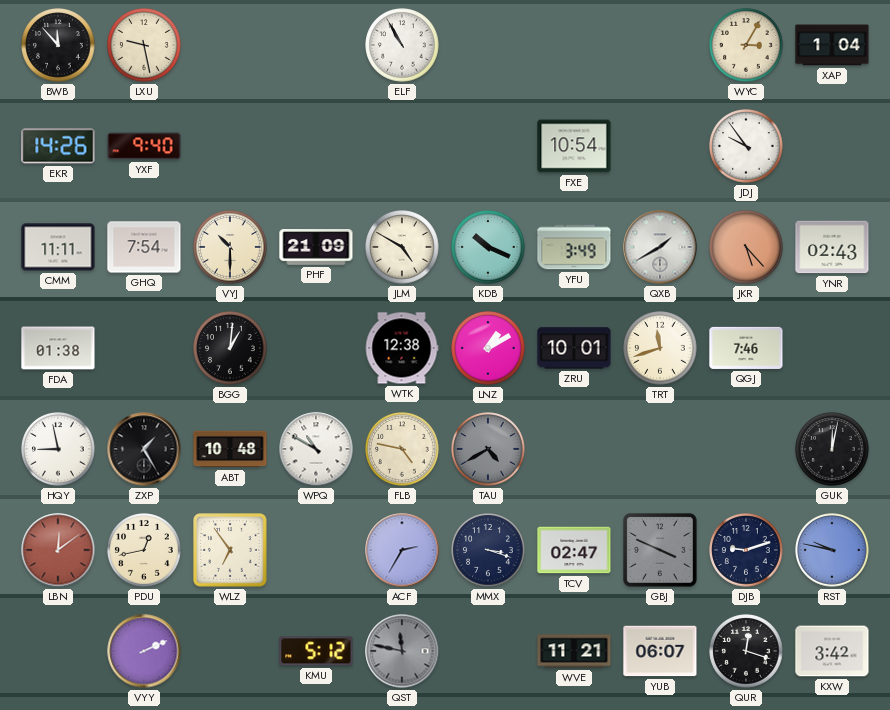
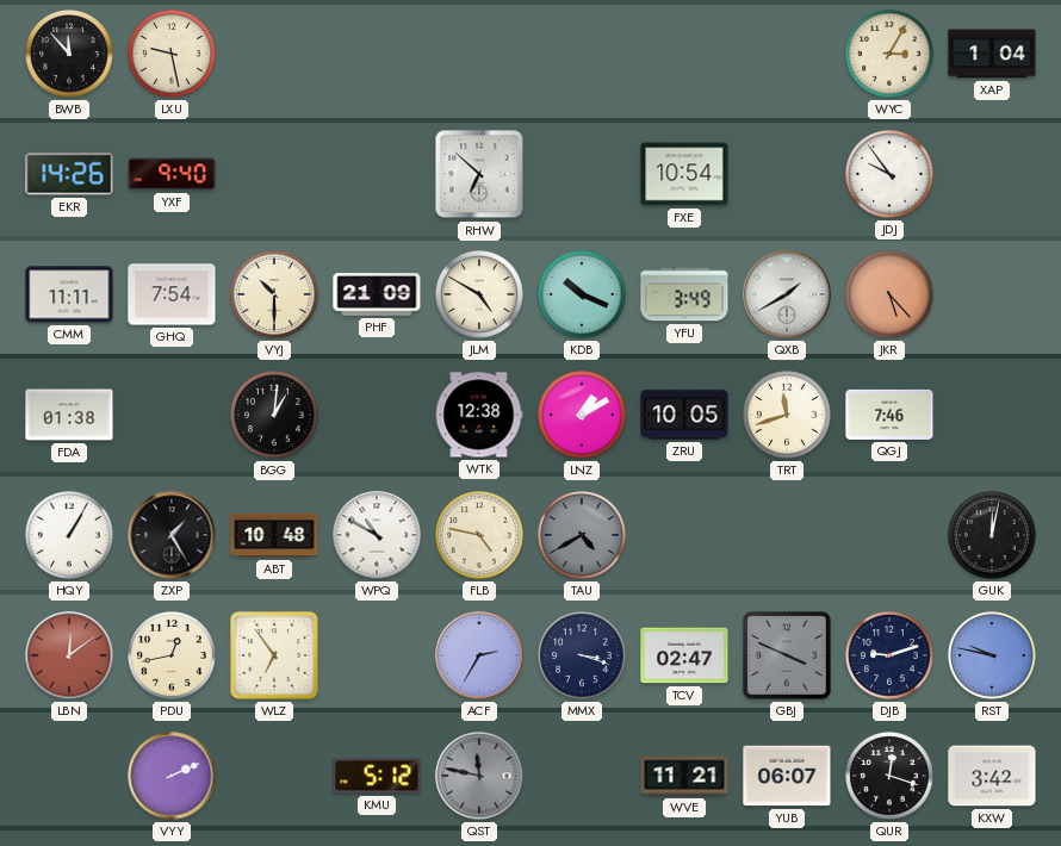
ELF: 10:55 -> none
RHW: none -> 6:52
YNR: 02:43 -> none
ZRU: 10:01 -> 10:05
HQY: 8:58 -> 1:05
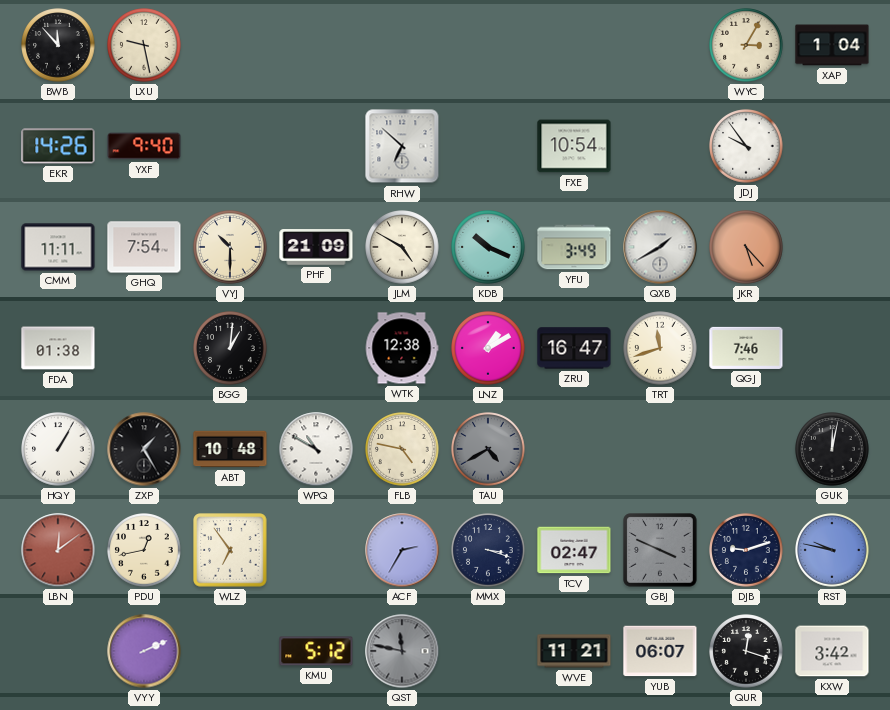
ZRU: 10:05 -> 16:47
